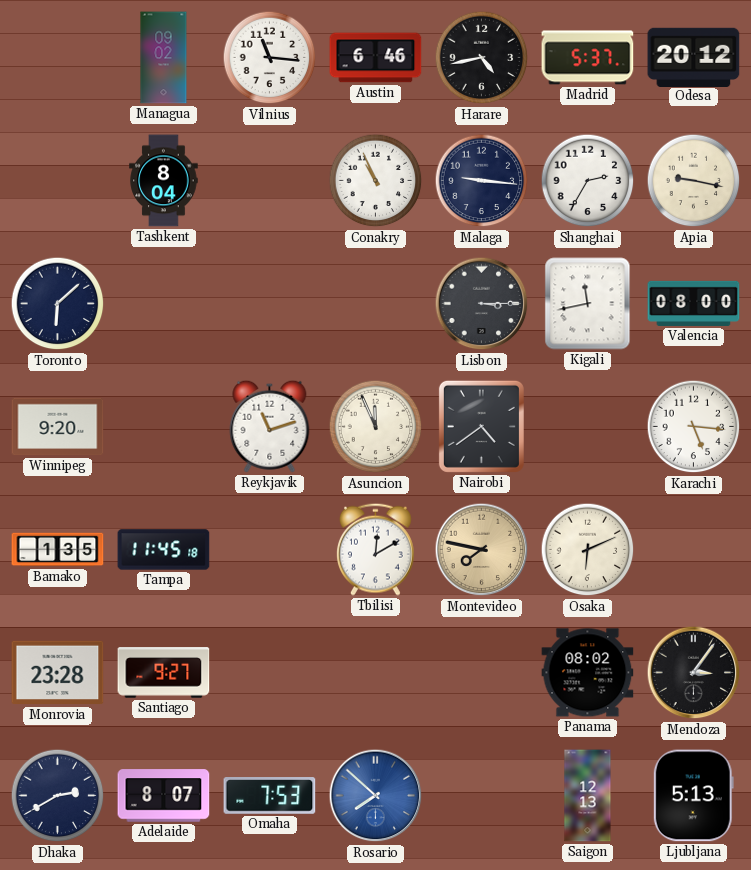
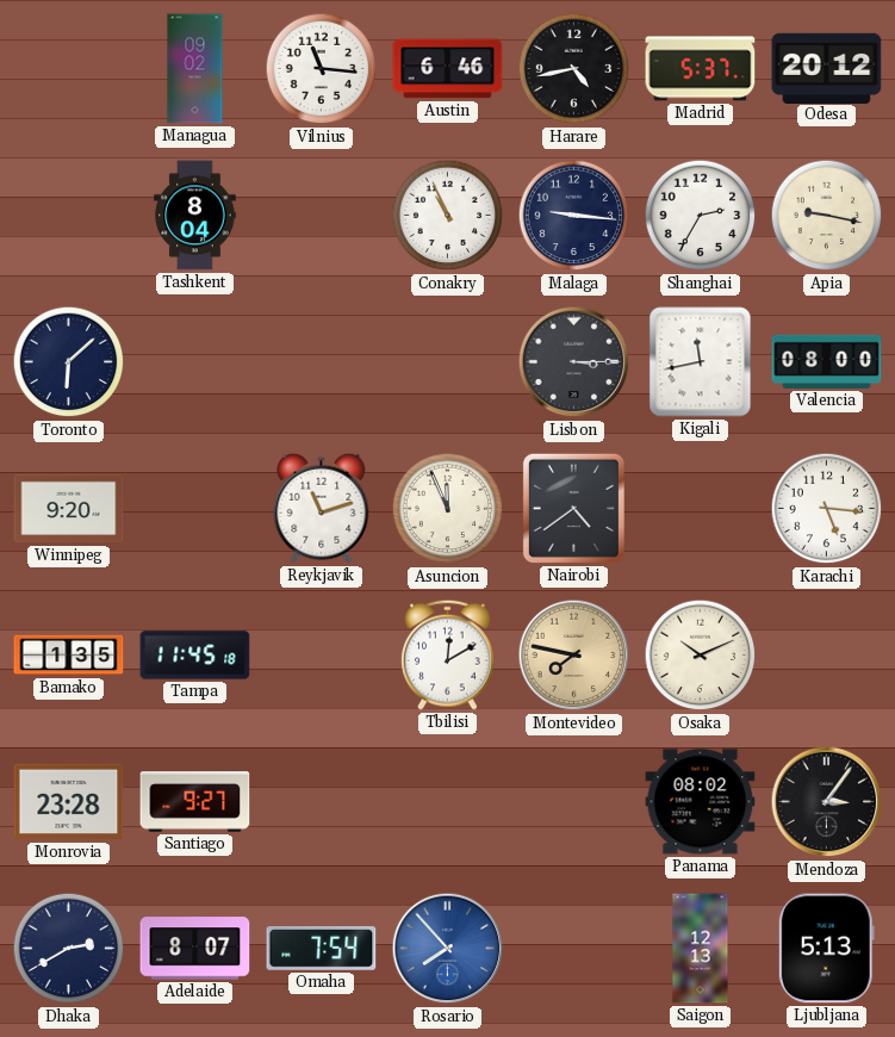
Osaka: 6:11 -> 10:11
Omaha: 7:53 -> 7:54
Rosario: 7:52 -> 7:53
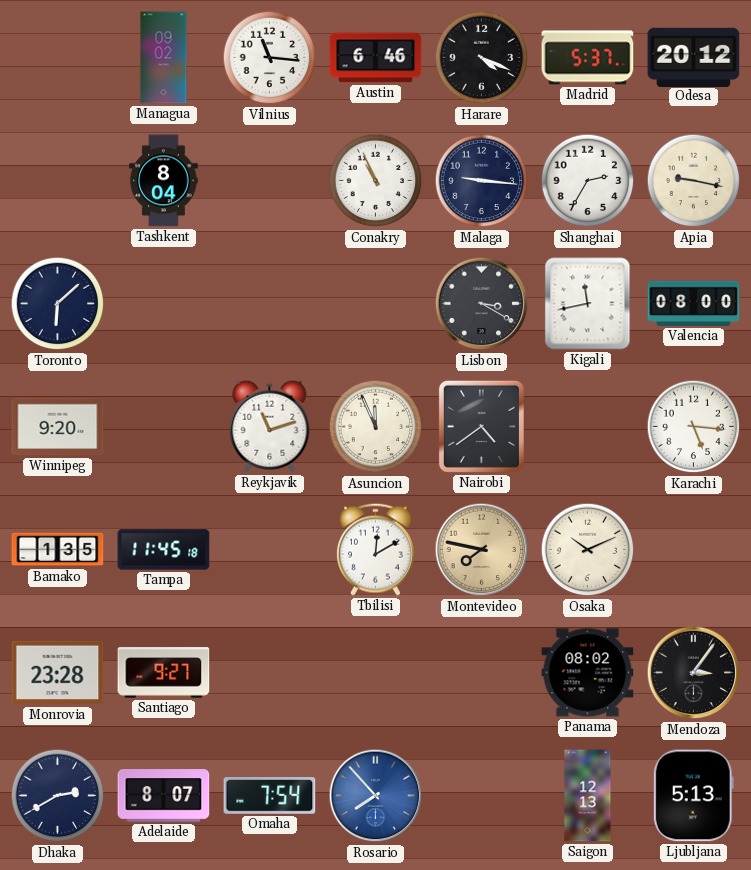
Harare: 4:43 -> 4:19
Lisbon: 3:15 -> 3:20
